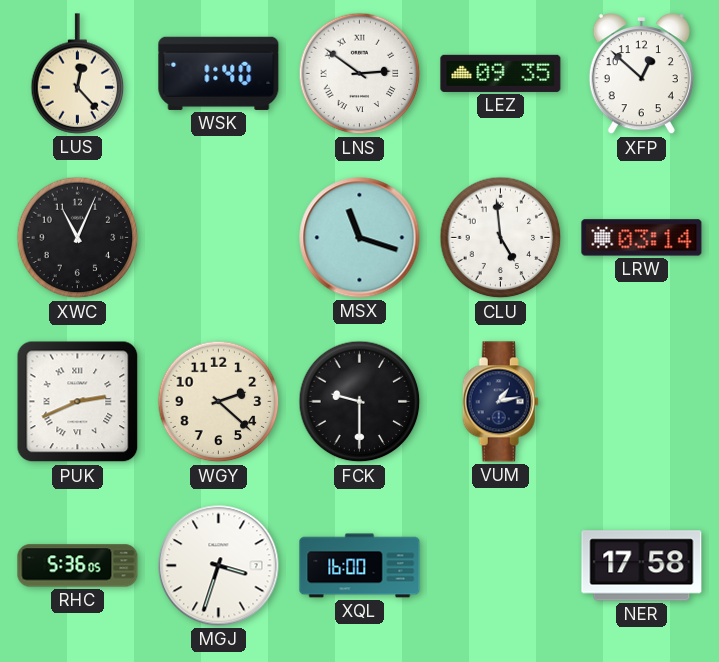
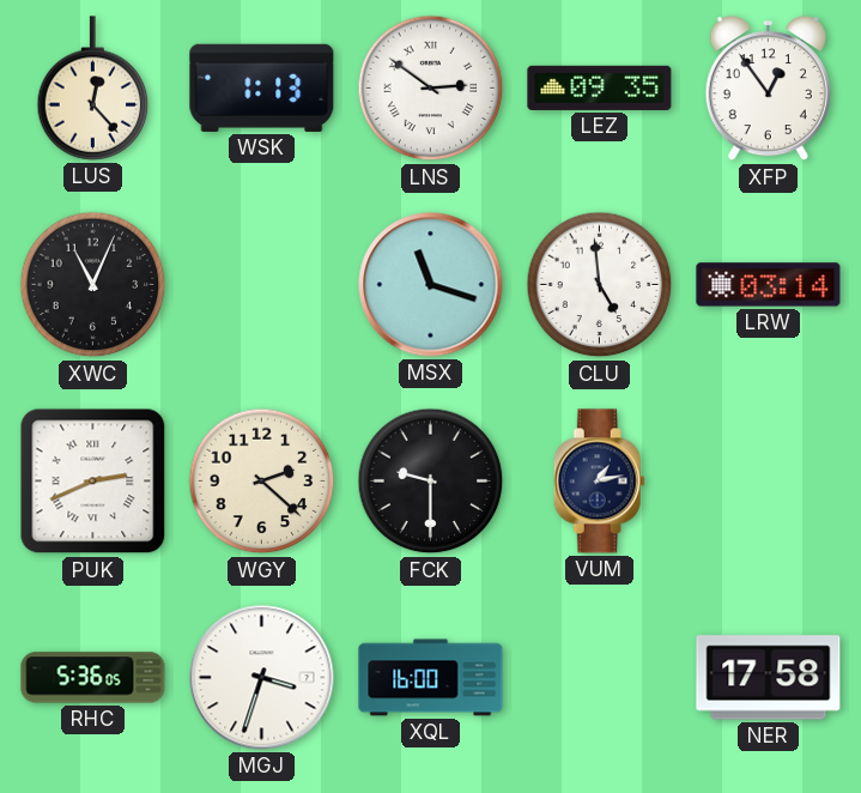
WSK: 1:40 -> 1:13
XFP: 12:52 -> 12:54
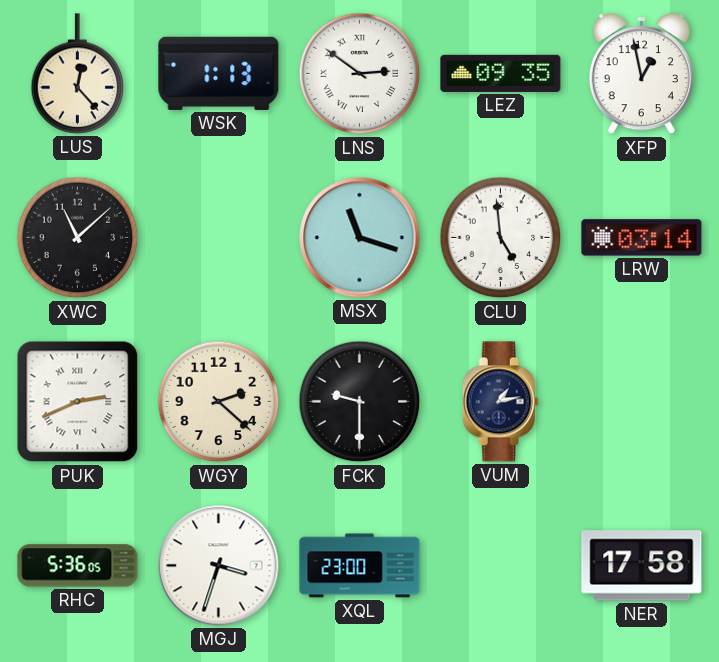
XFP: 12:54 -> 12:58
XWC: 11:04 -> 11:08
XQL: 16:00 -> 23:00
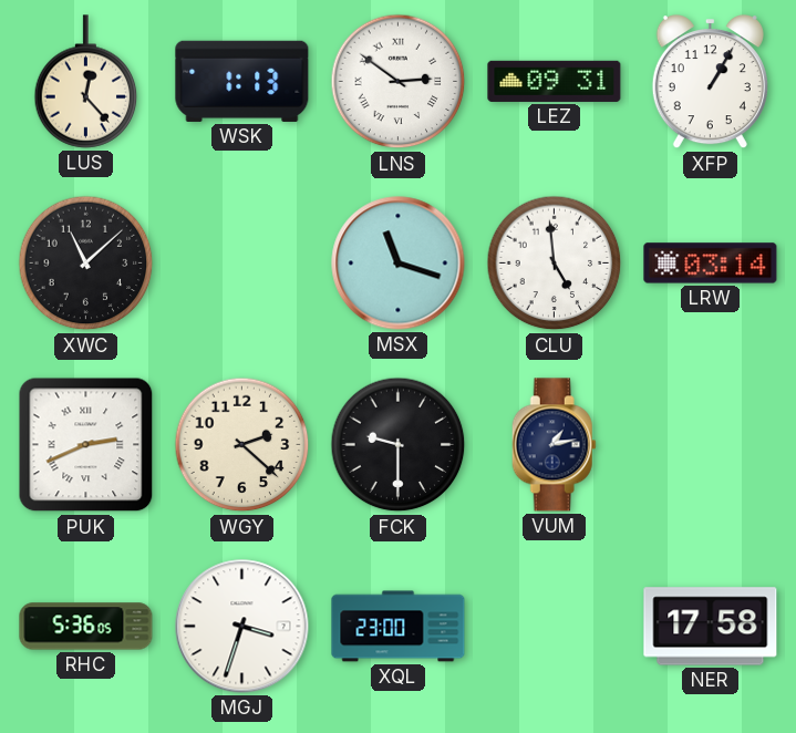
LEZ: 09:35 -> 09:31
XFP: 12:58 -> 1:05
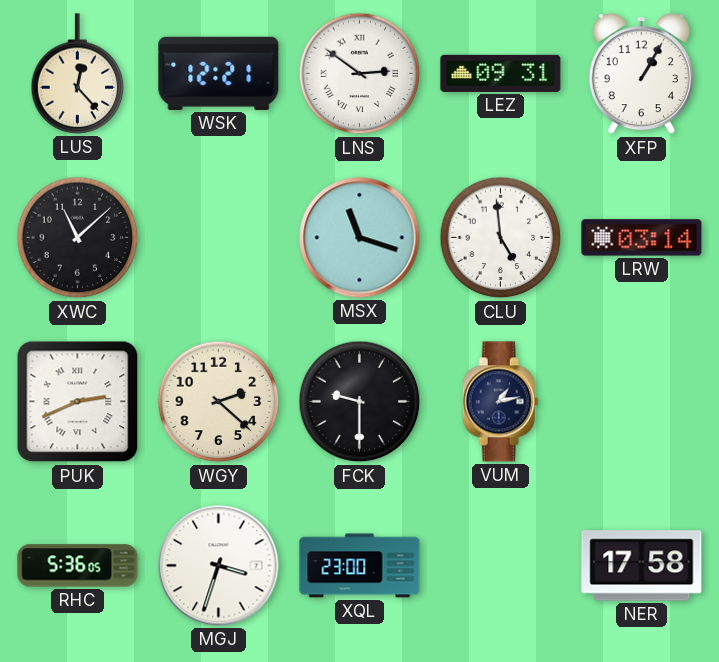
WSK: 1:13 -> 12:21
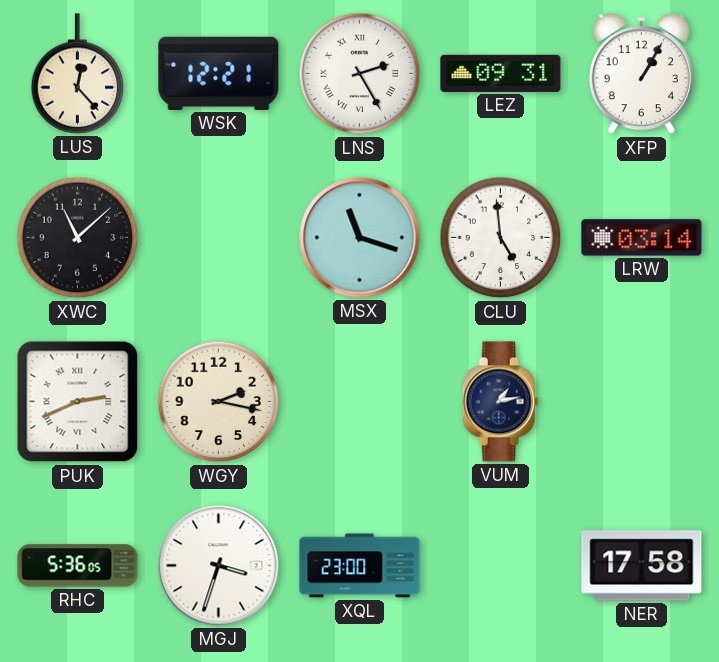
LNS: 2:51 -> 2:25
WGY: 2:22 -> 2:17
FCK: 9:30 -> none
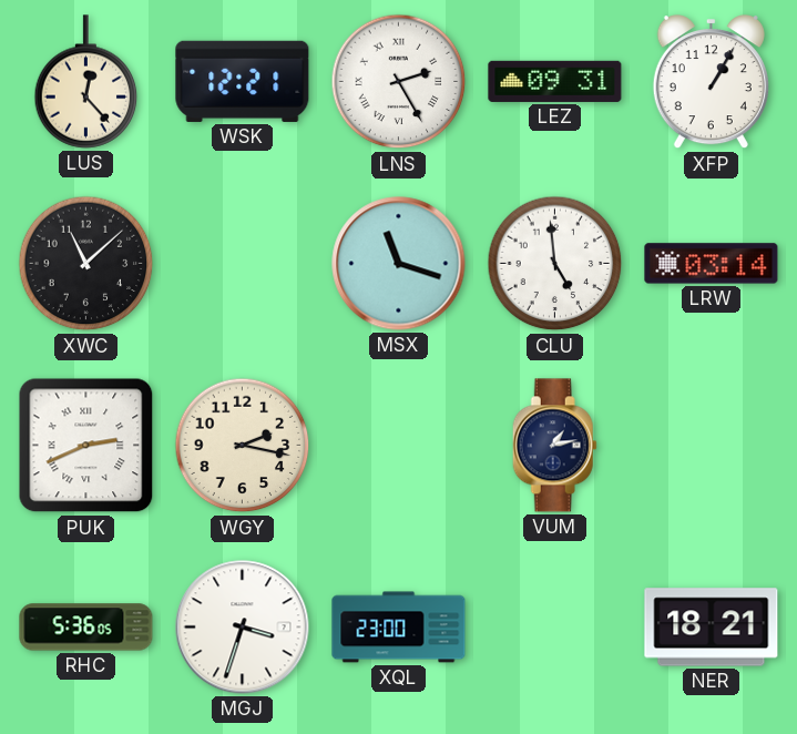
NER: 17:58 -> 18:21
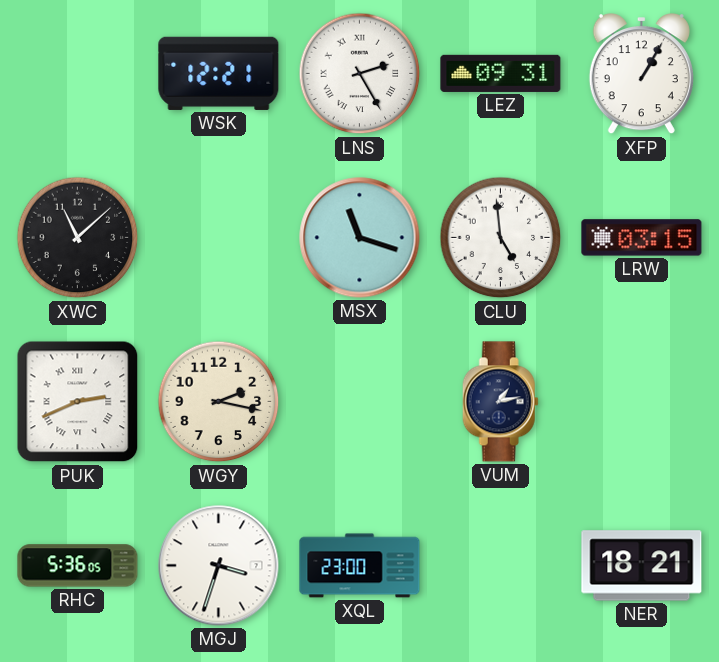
LUS: 12:23 -> none
LRW: 03:14 -> 03:15
